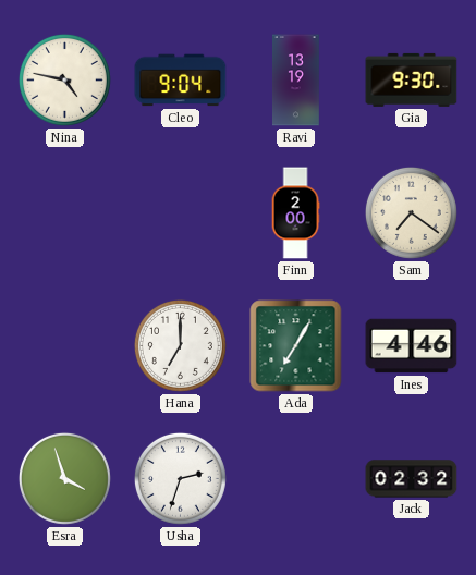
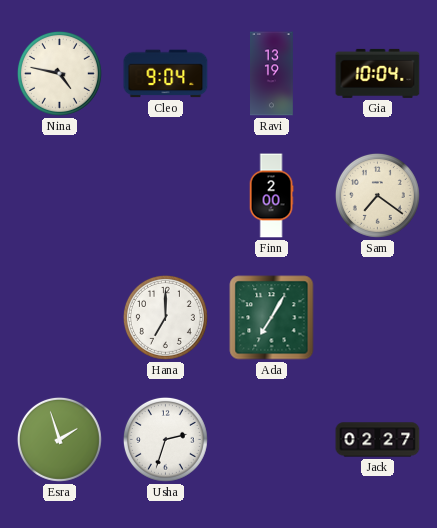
Gia: 9:30 -> 10:04
Ines: 4:46 -> none
Esra: 3:57 -> 1:57
Jack: 02:32 -> 02:27
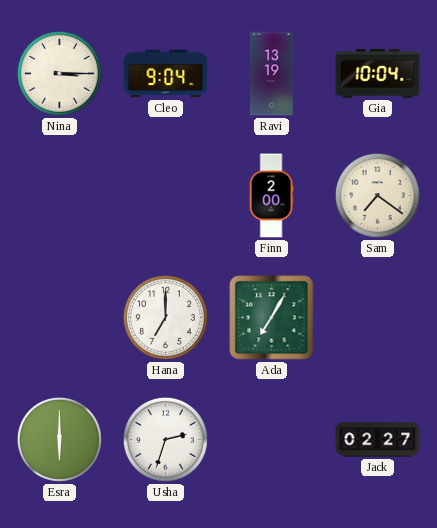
Nina: 4:47 -> 3:15
Esra: 1:57 -> 6:00
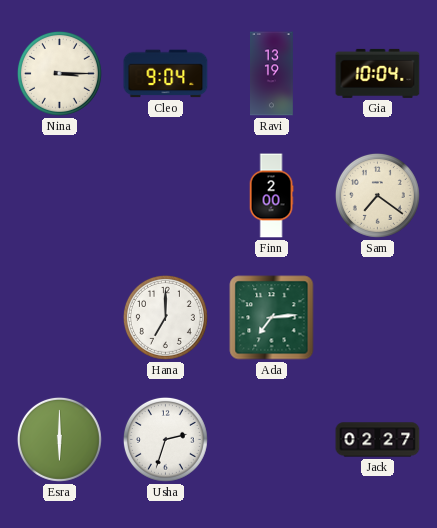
Ada: 7:05 -> 7:14
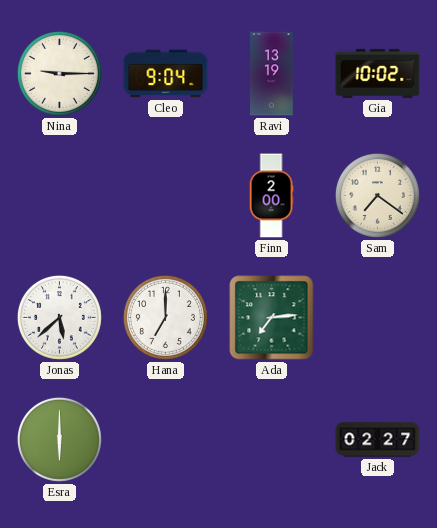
Nina: 3:15 -> 9:15
Gia: 10:04 -> 10:02
Jonas: none -> 5:38
Usha: 2:33 -> none
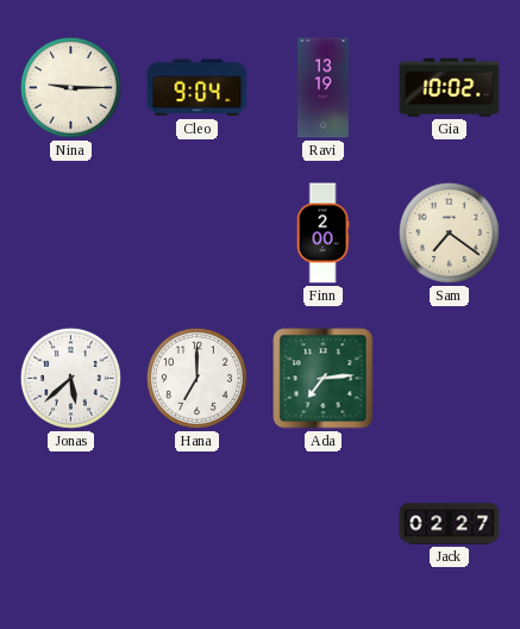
Esra: 6:00 -> none
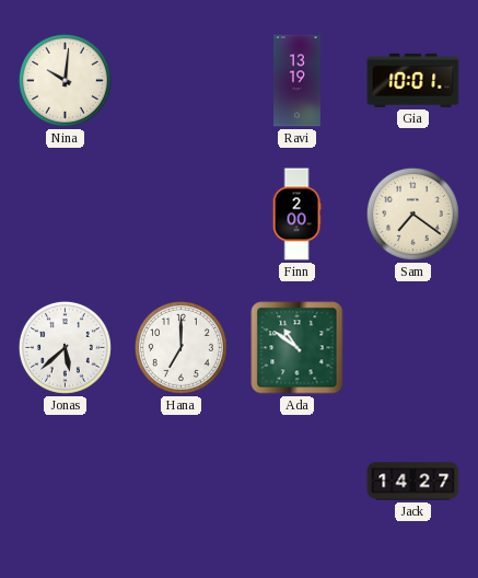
Nina: 9:15 -> 10:01
Cleo: 9:04 -> none
Gia: 10:02 -> 10:01
Ada: 7:14 -> 10:51
Jack: 02:27 -> 14:27
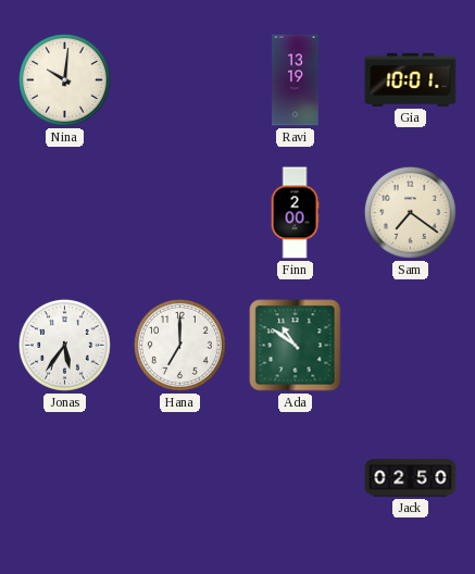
Jonas: 5:38 -> 5:36
Jack: 14:27 -> 02:50
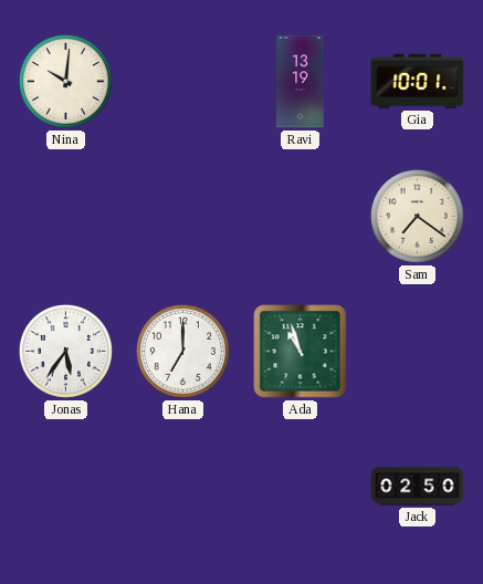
Finn: 2:00 -> none
Ada: 10:51 -> 10:57
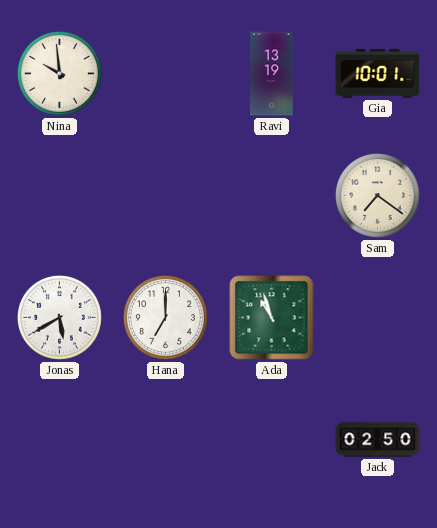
Nina: 10:01 -> 9:59
Jonas: 5:36 -> 5:40
